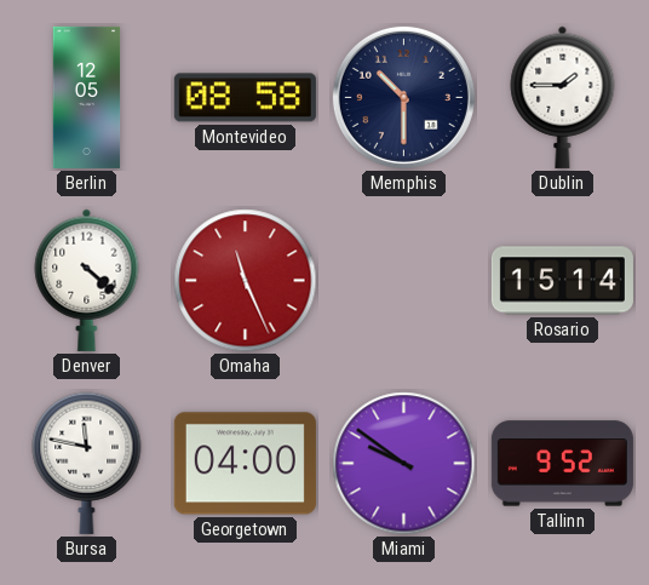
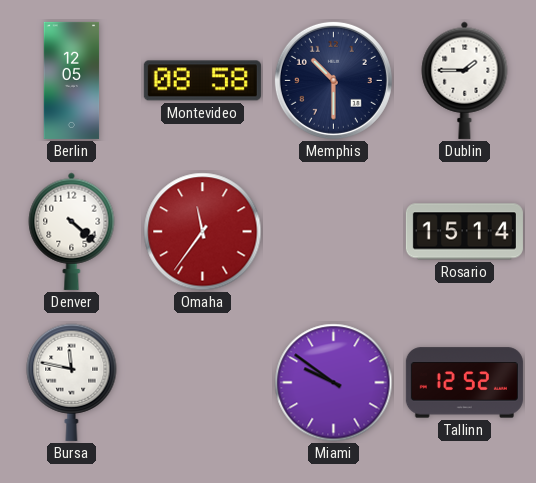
Omaha: 11:26 -> 11:36
Georgetown: 04:00 -> none
Tallinn: 9:52 -> 12:52
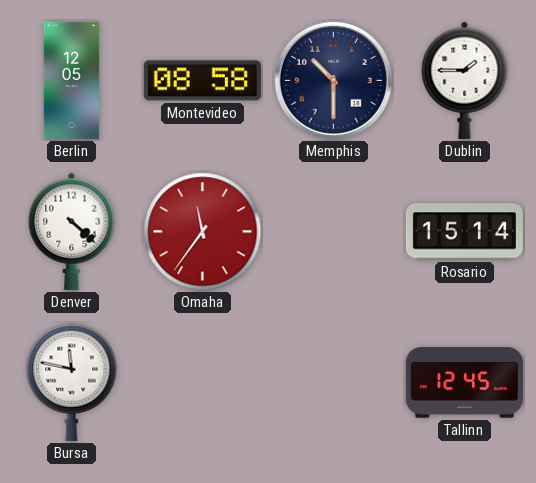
Miami: 9:51 -> none
Tallinn: 12:52 -> 12:45
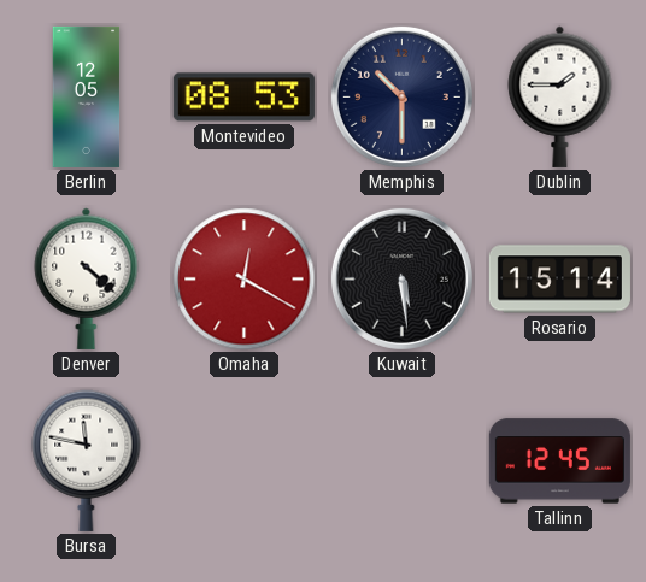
Montevideo: 08:58 -> 08:53
Omaha: 11:36 -> 12:20
Kuwait: none -> 5:29
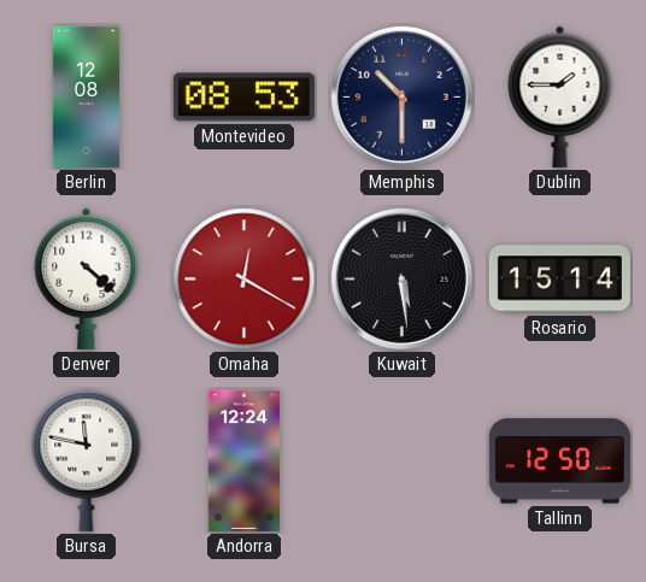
Berlin: 12:05 -> 12:08
Andorra: none -> 12:24
Tallinn: 12:45 -> 12:50
